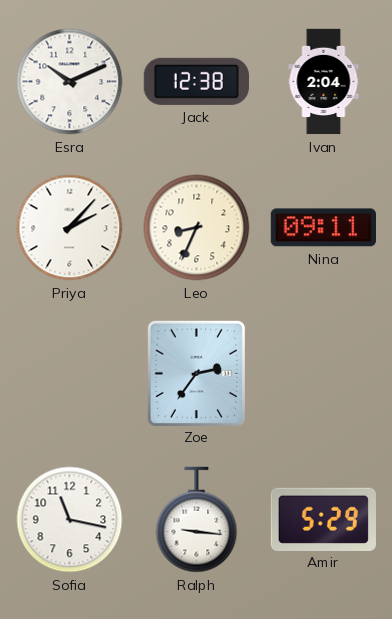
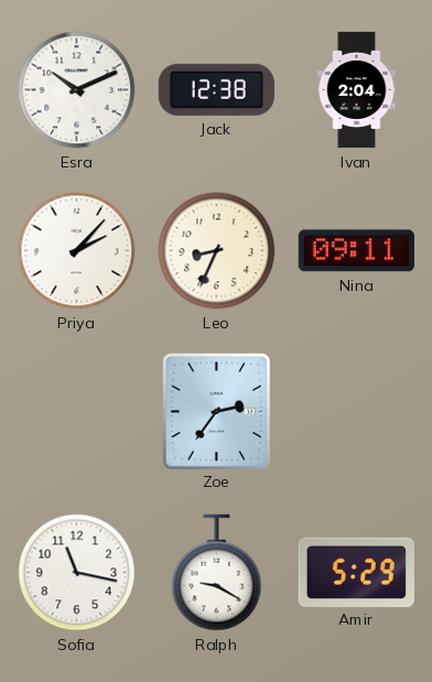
Ralph: 9:16 -> 9:20
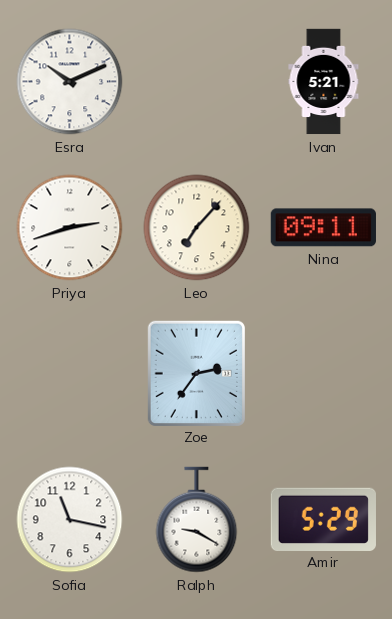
Jack: 12:38 -> none
Ivan: 2:04 -> 5:21
Priya: 2:07 -> 2:42
Leo: 8:34 -> 7:07
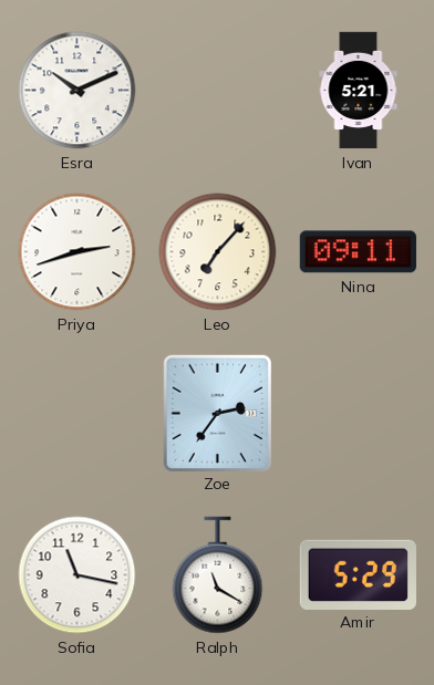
Ralph: 9:20 -> 11:20
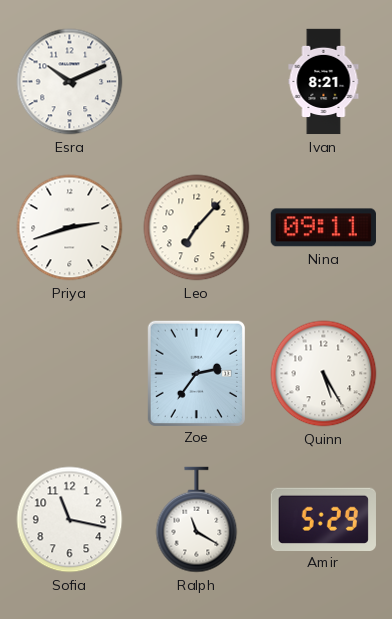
Ivan: 5:21 -> 8:21
Quinn: none -> 5:25
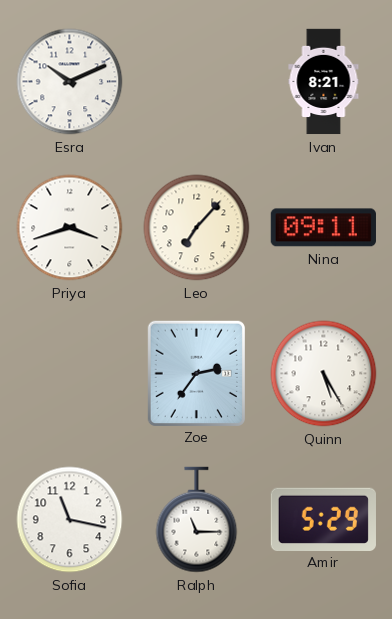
Priya: 2:42 -> 3:42
Ralph: 11:20 -> 11:15
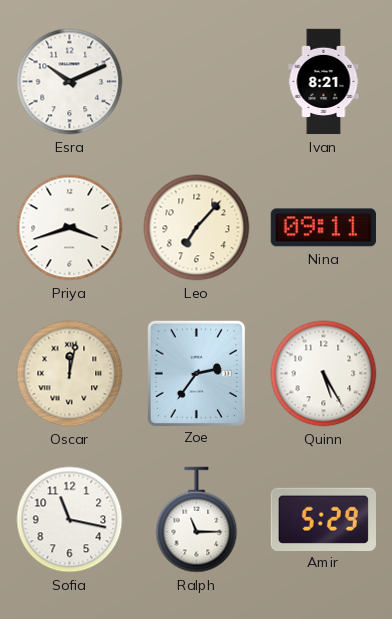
Oscar: none -> 12:02
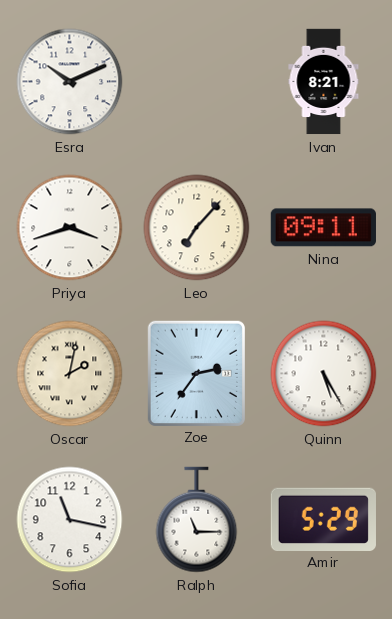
Oscar: 12:02 -> 2:02
